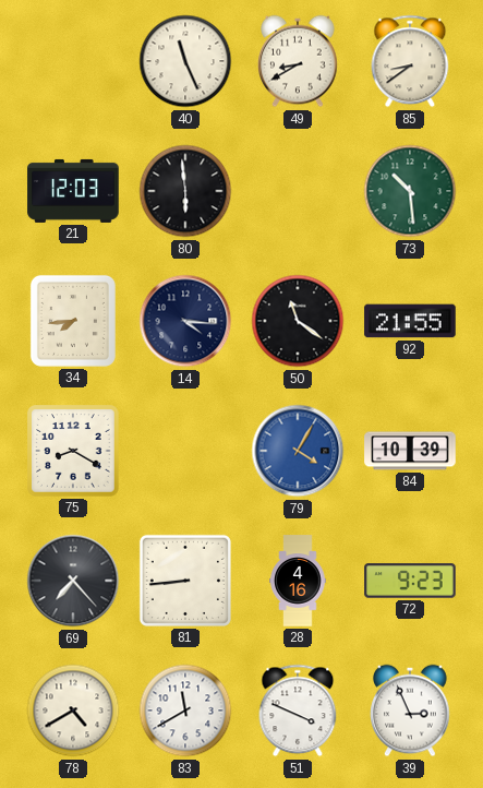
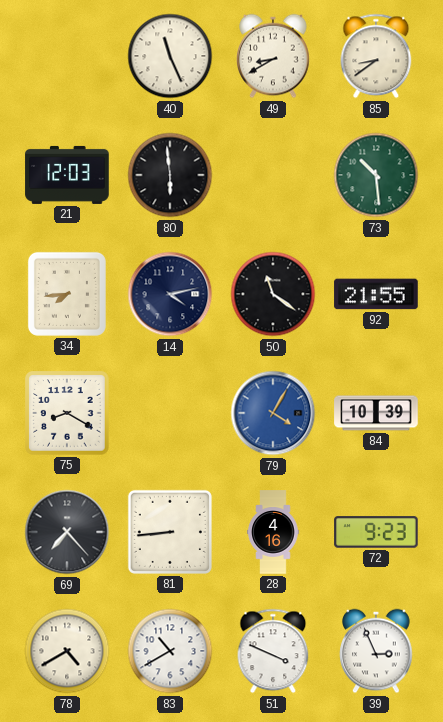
14: 4:16 -> 4:13
83: 11:40 -> 10:40
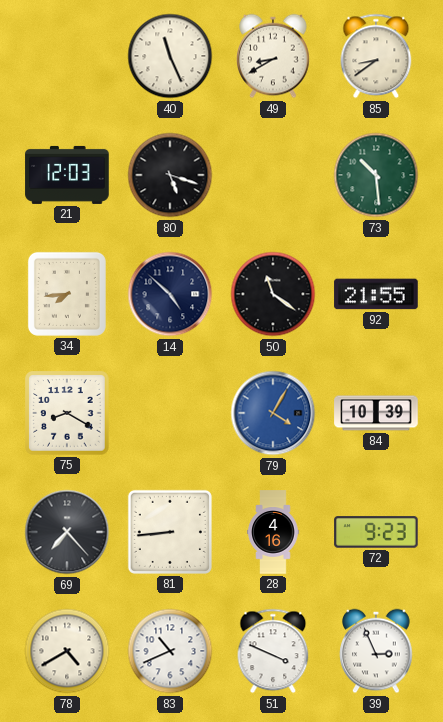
80: 5:59 -> 5:18
14: 4:13 -> 4:52
83: 10:40 -> 10:41
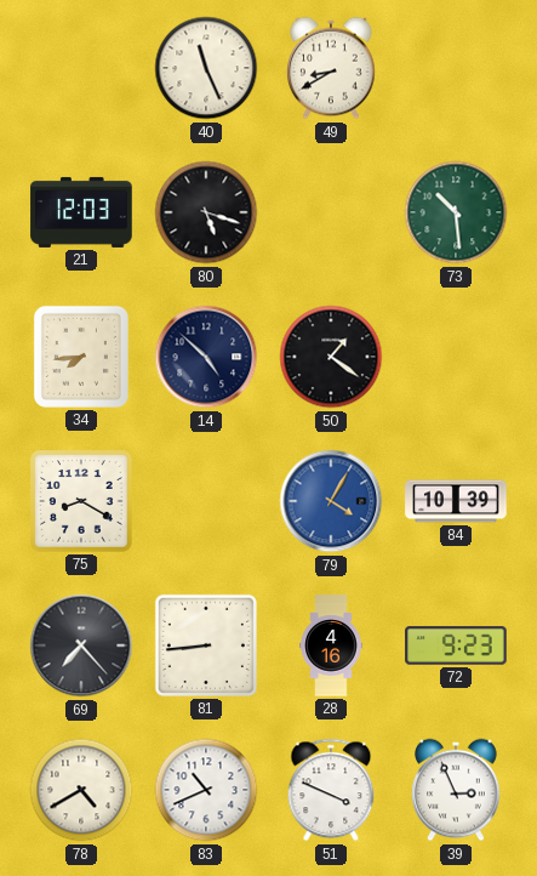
85: 8:39 -> none
50: 11:21 -> 1:21
92: 21:55 -> none
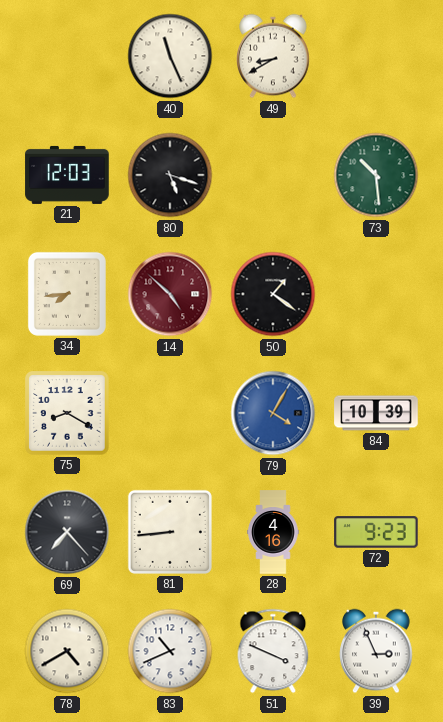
14 dial: navy -> burgundy
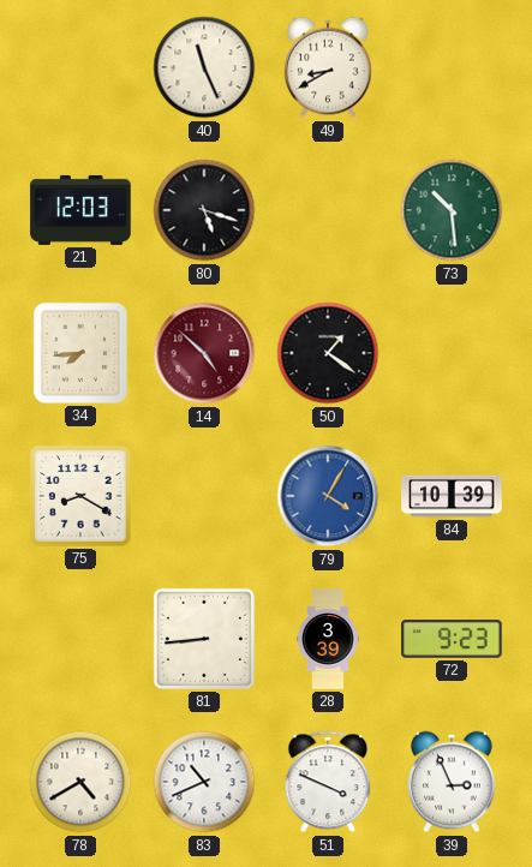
69: 7:23 -> none
28: 4:16 -> 3:39
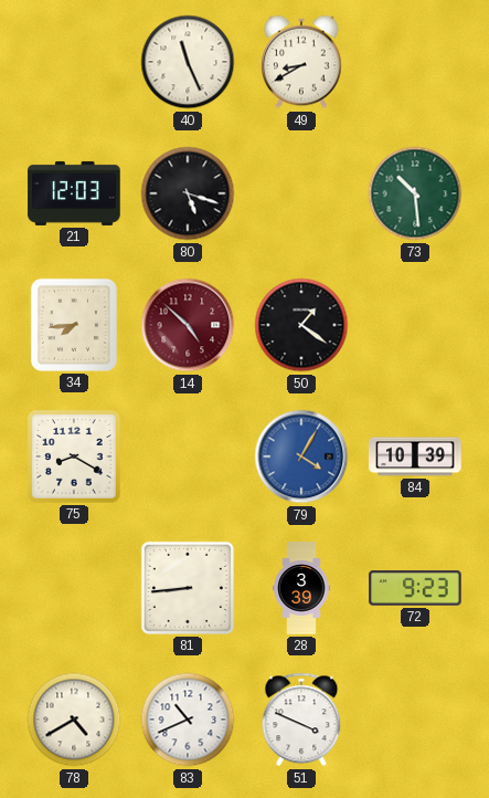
39: 2:56 -> none
